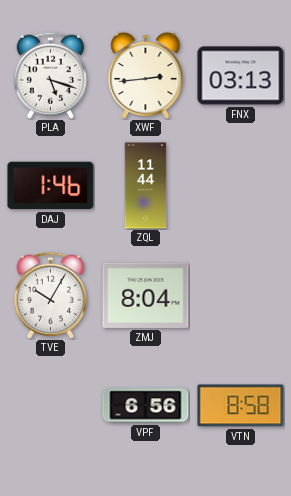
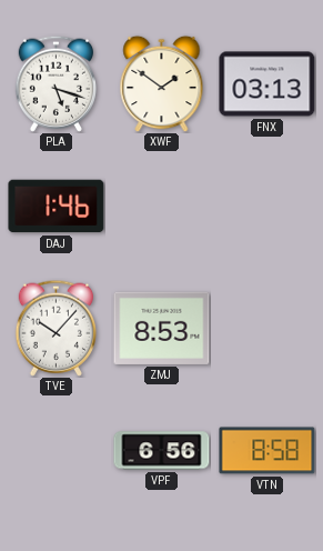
XWF: 2:44 -> 1:51
ZQL: 11:44 -> none
TVE: 10:05 -> 10:07
ZMJ: 8:04 -> 8:53
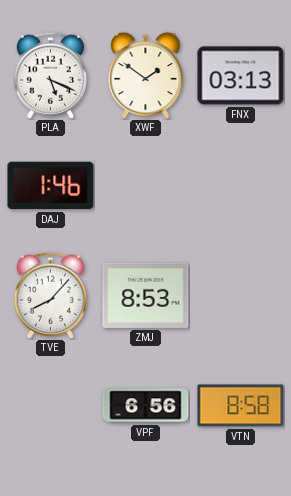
PLA: 5:18 -> 5:19
TVE: 10:07 -> 8:07
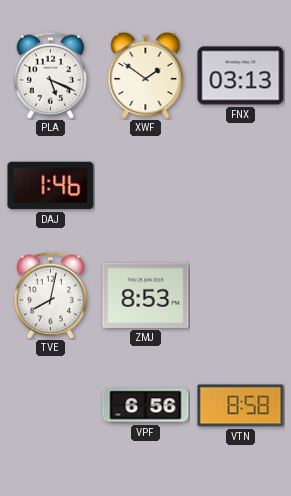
TVE: 8:07 -> 8:02
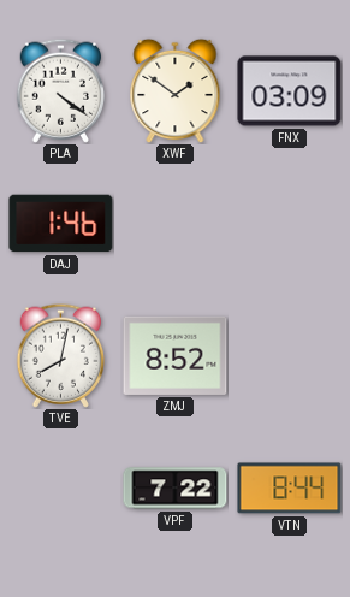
PLA: 5:19 -> 4:21
FNX: 03:13 -> 03:09
ZMJ: 8:53 -> 8:52
VPF: 6:56 -> 7:22
VTN: 8:58 -> 8:44
